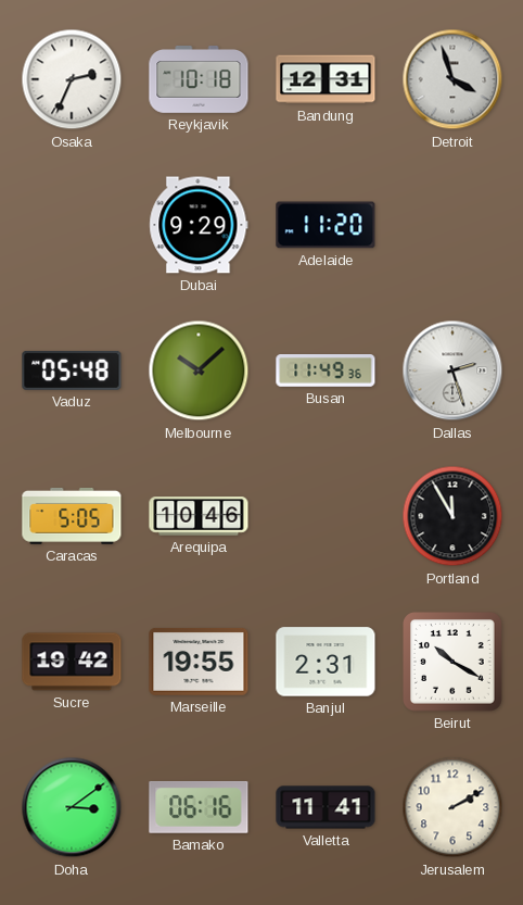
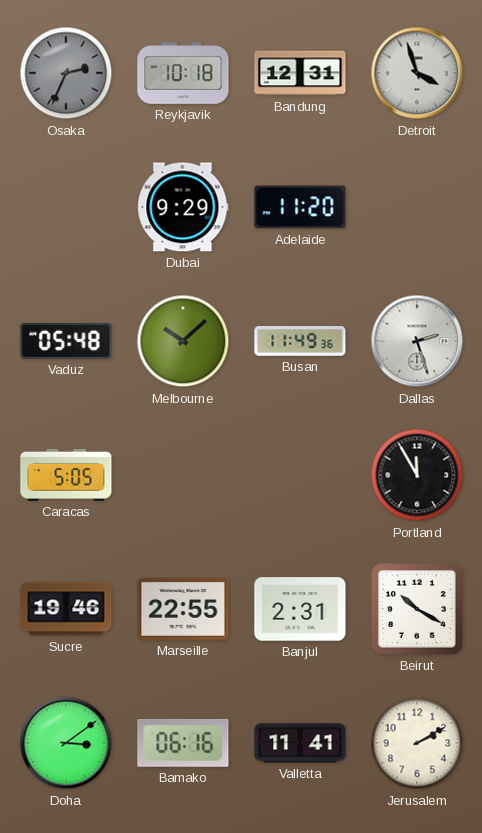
Osaka dial: white -> grey
Arequipa: 10:46 -> none
Sucre: 19:42 -> 19:46
Marseille: 19:55 -> 22:55
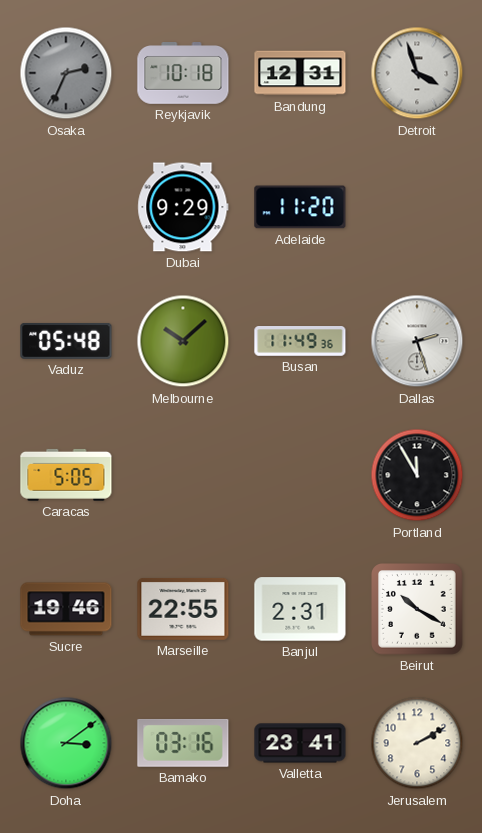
Bamako: 06:16 -> 03:16
Valletta: 11:41 -> 23:41
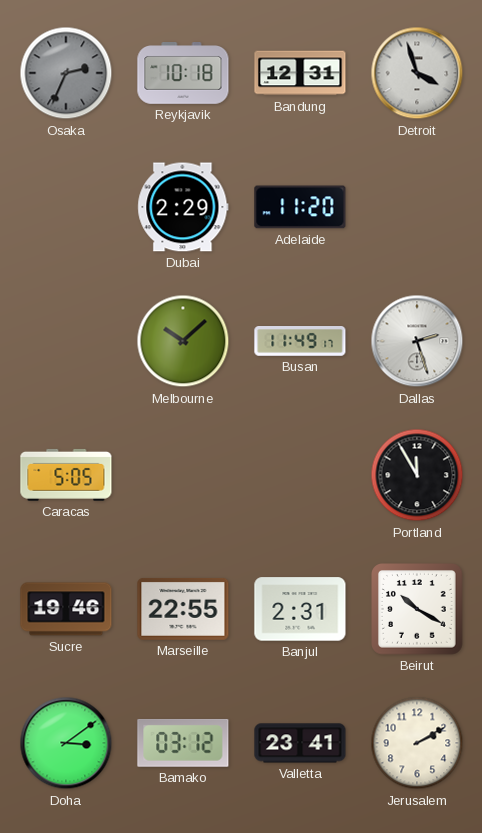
Dubai: 9:29 -> 2:29
Vaduz: 05:48 -> none
Busan: 11:49:36 -> 11:49:17
Bamako: 03:16 -> 03:12
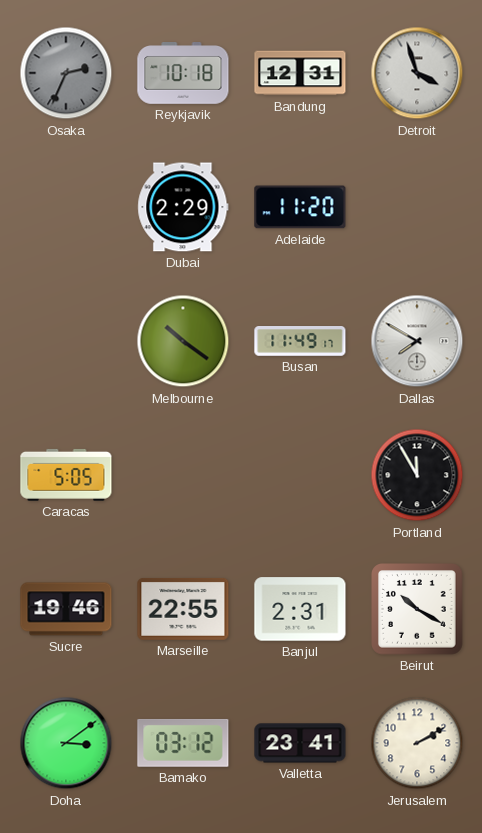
Melbourne: 10:08 -> 10:21
Dallas: 2:27 -> 7:50
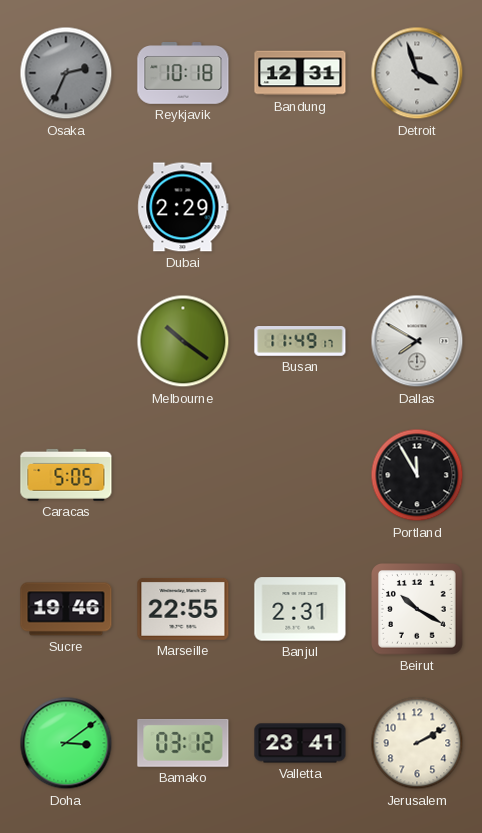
Adelaide: 11:20 -> none
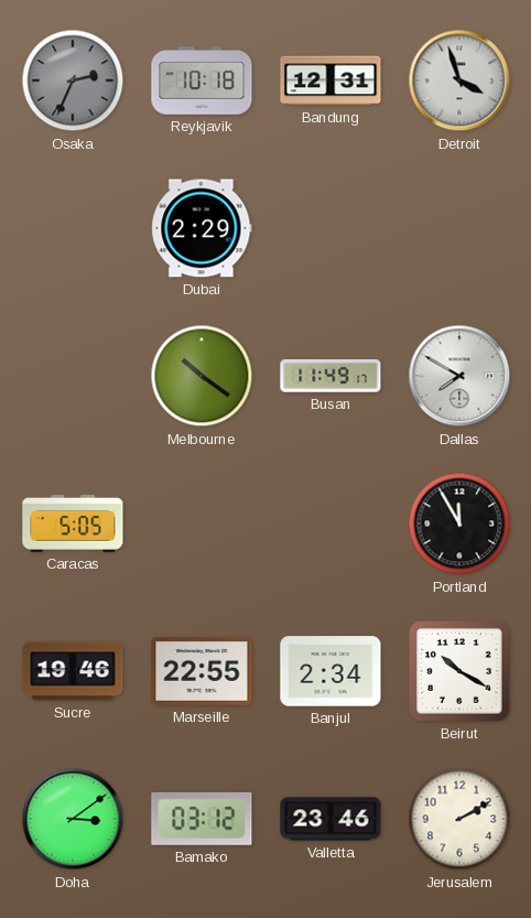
Banjul: 2:31 -> 2:34
Valletta: 23:41 -> 23:46
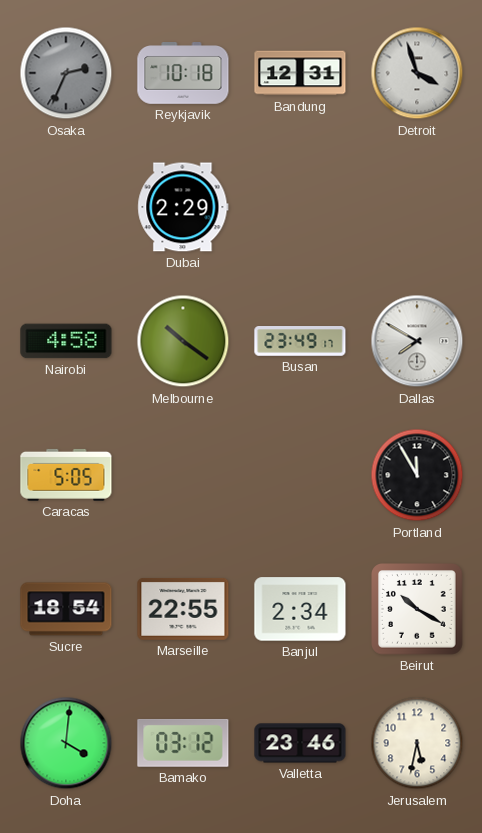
Nairobi: none -> 4:58
Busan: 11:49 -> 23:49
Sucre: 19:46 -> 18:54
Doha: 3:09 -> 4:01
Jerusalem: 2:10 -> 5:32
